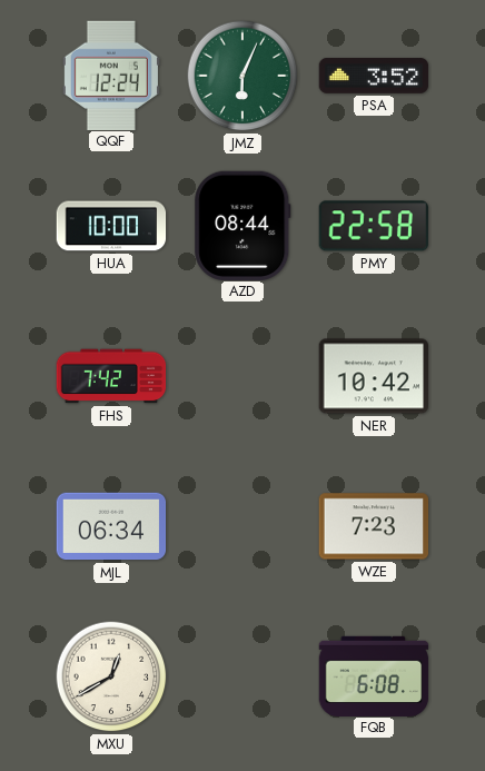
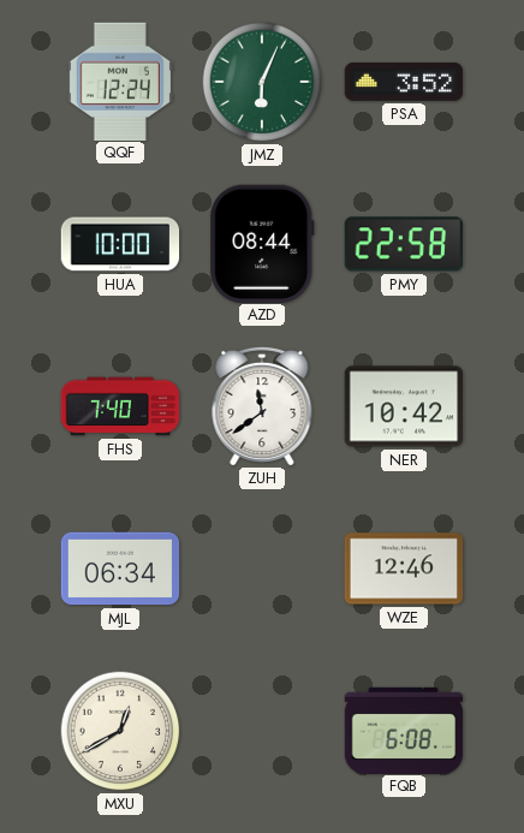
FHS: 7:42 -> 7:40
ZUH: none -> 11:39
WZE: 7:23 -> 12:46
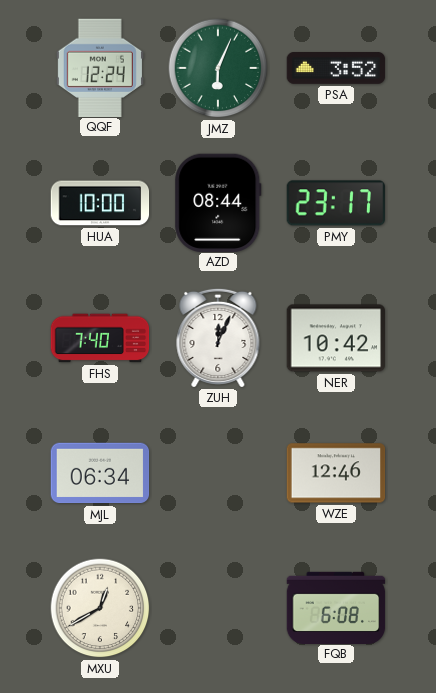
PMY: 22:58 -> 23:17
ZUH: 11:39 -> 12:04
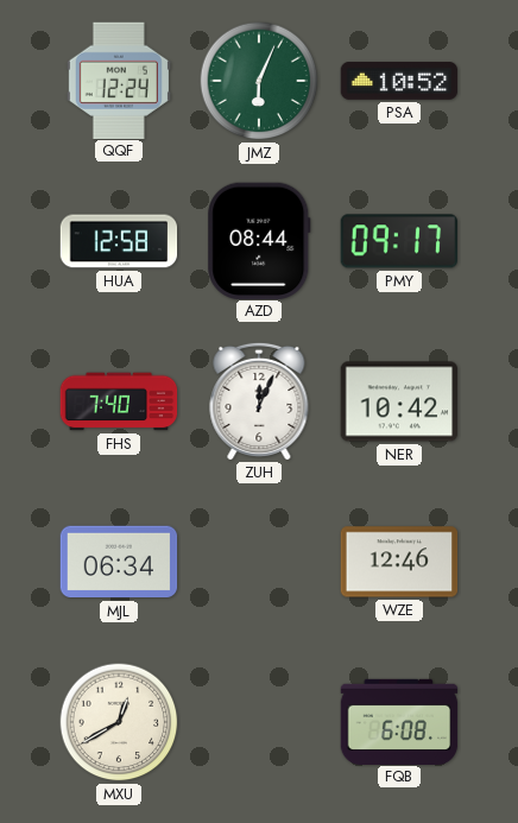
PSA: 3:52 -> 10:52
HUA: 10:00 -> 12:58
PMY: 23:17 -> 09:17
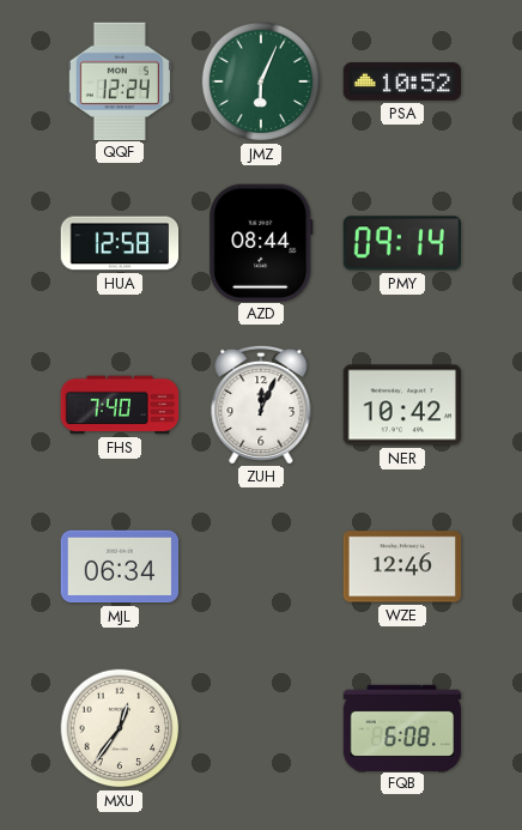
PMY: 09:17 -> 09:14
MXU: 12:40 -> 12:36
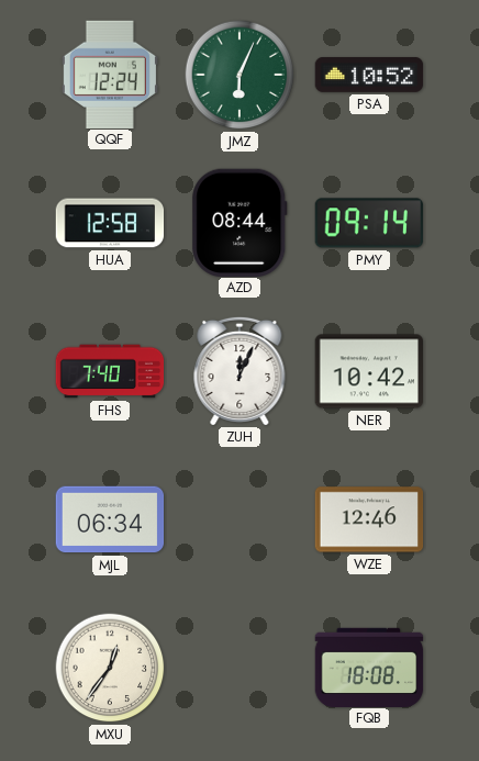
FQB: 6:08 -> 18:08
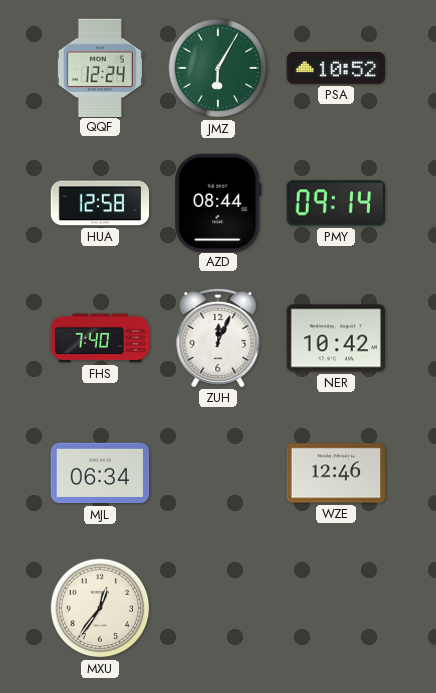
JMZ: 6:04 -> 6:05
FQB: 18:08 -> none
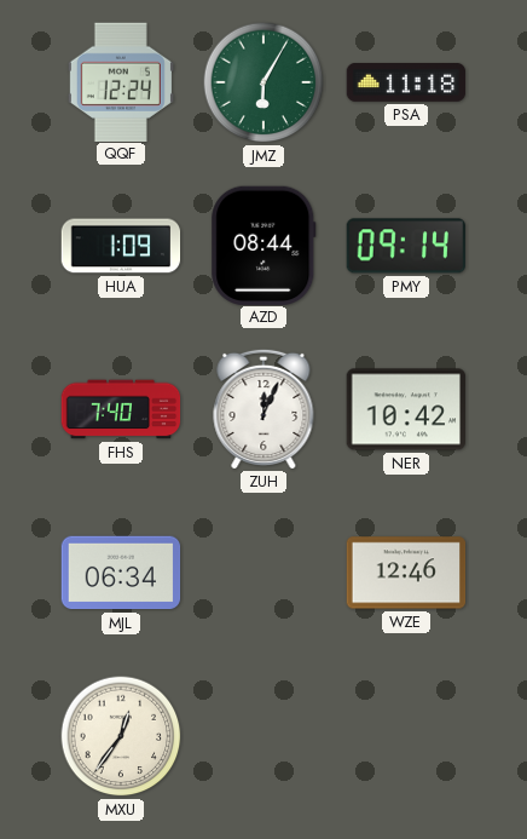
PSA: 10:52 -> 11:18
HUA: 12:58 -> 1:09
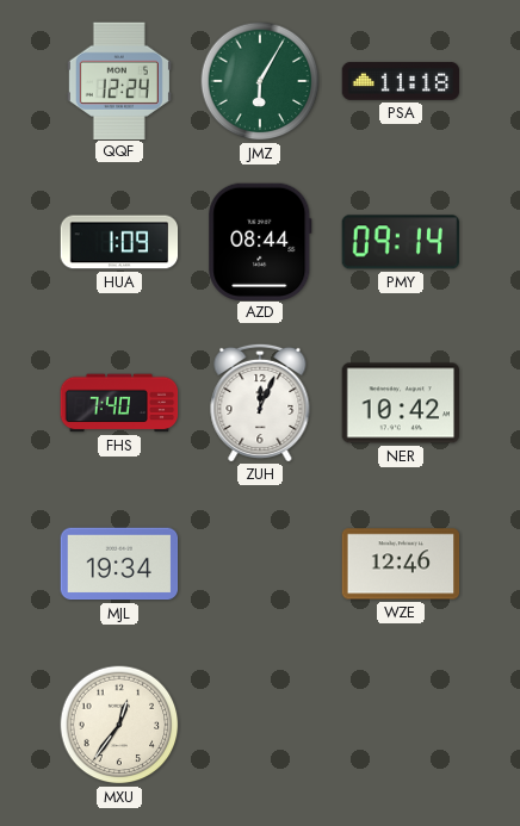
MJL: 06:34 -> 19:34
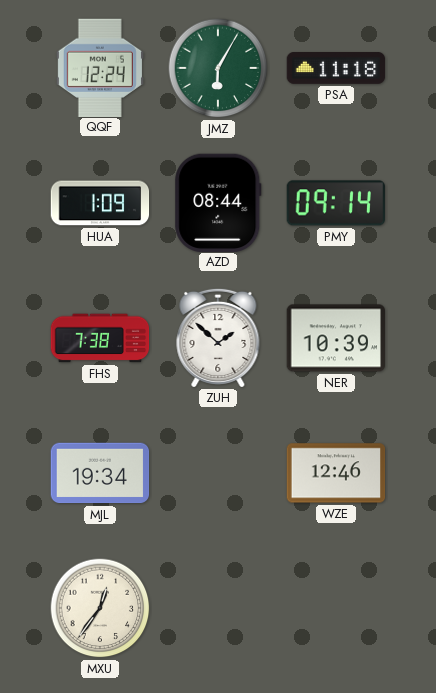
FHS: 7:40 -> 7:38
ZUH: 12:04 -> 1:52
NER: 10:42 -> 10:39
